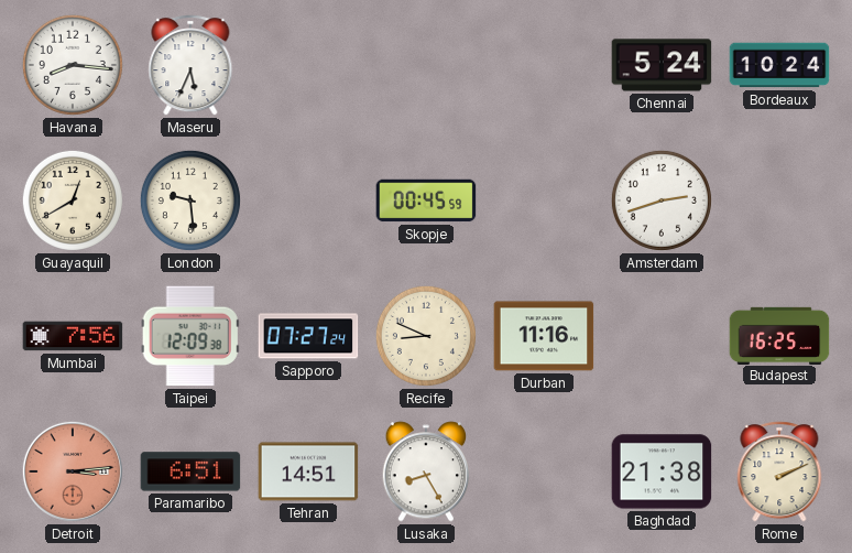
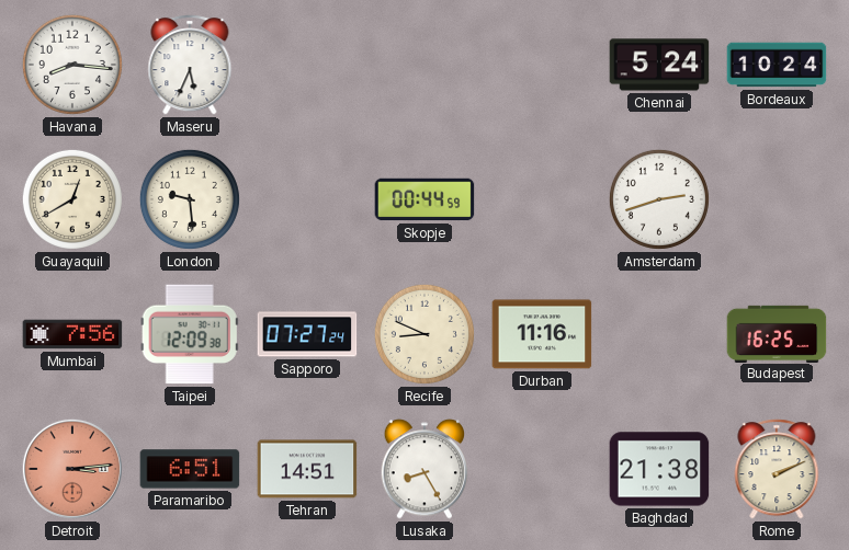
Skopje: 00:45 -> 00:44
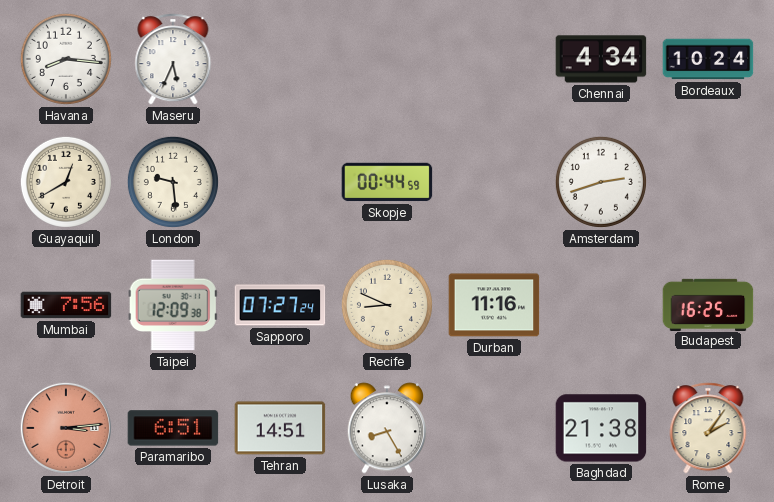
Chennai: 5:24 -> 4:34
Rome: 2:11 -> 2:06
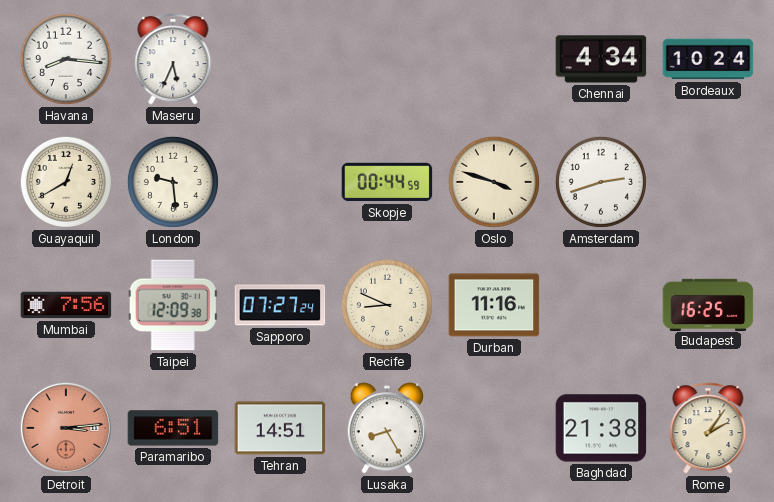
Oslo: none -> 3:48
